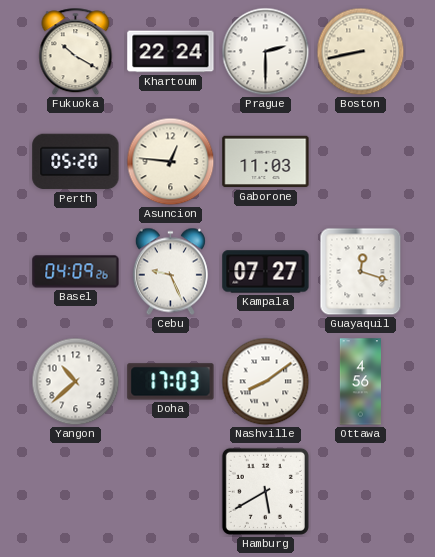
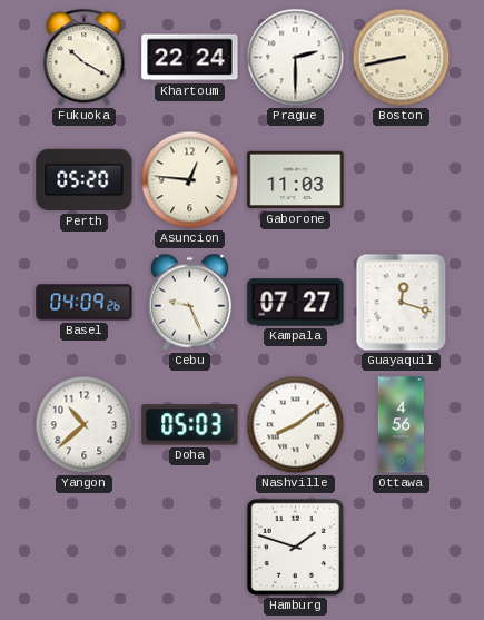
Doha: 17:03 -> 05:03
Hamburg: 5:40 -> 1:48
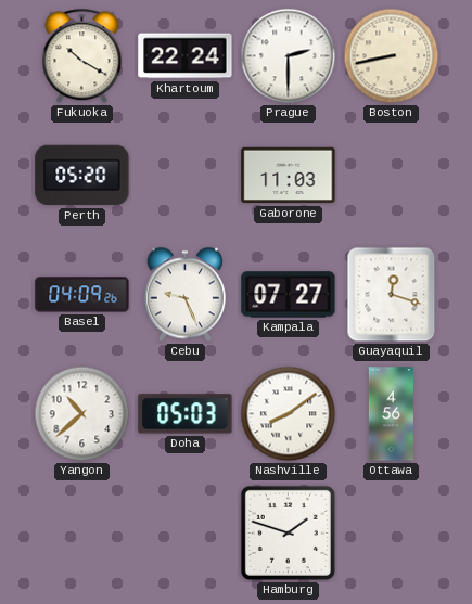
Asuncion: 12:46 -> none
